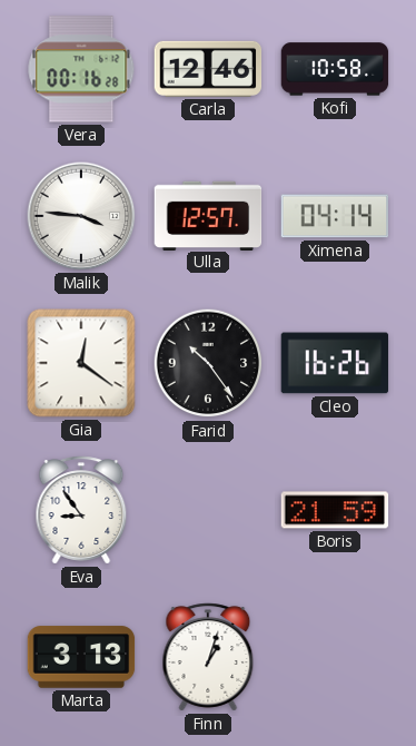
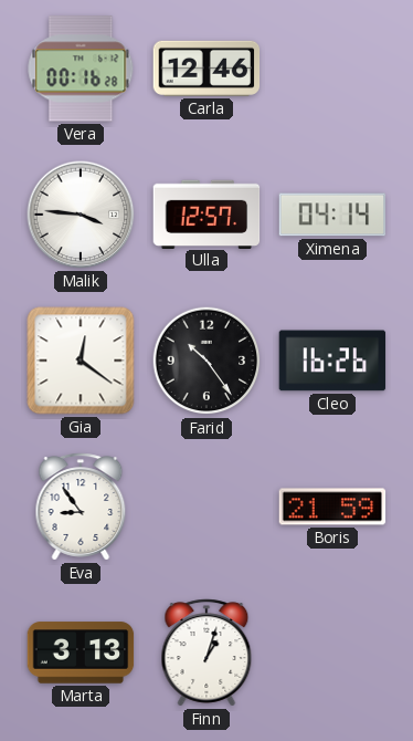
Kofi: 10:58 -> none
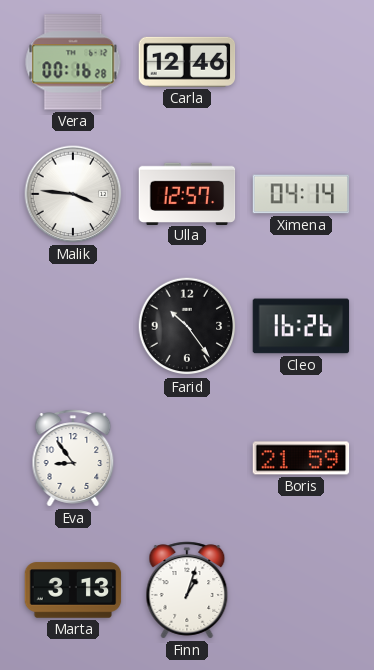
Gia: 12:21 -> none
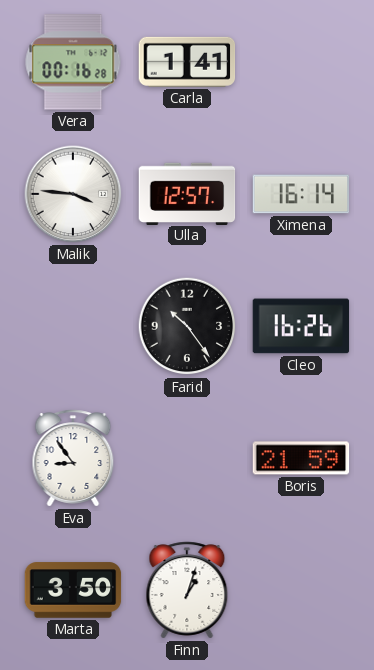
Carla: 12:46 -> 1:41
Ximena: 04:14 -> 16:14
Marta: 3:13 -> 3:50
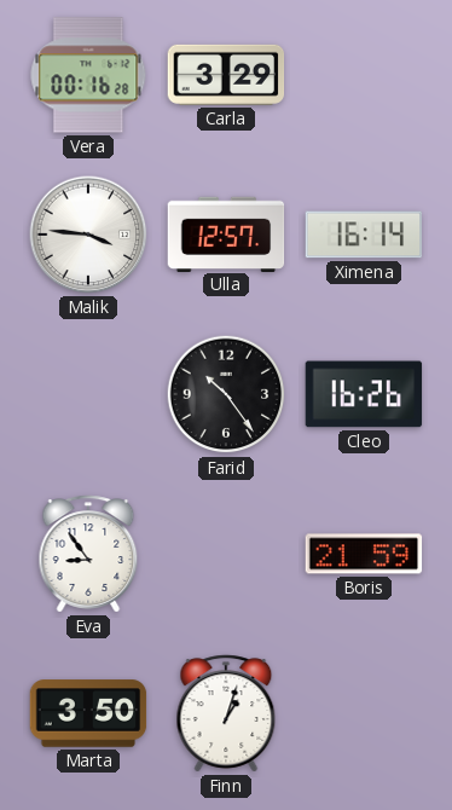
Carla: 1:41 -> 3:29
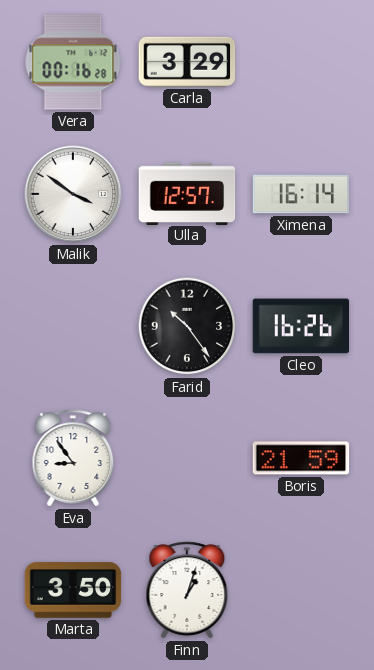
Malik: 3:46 -> 3:51
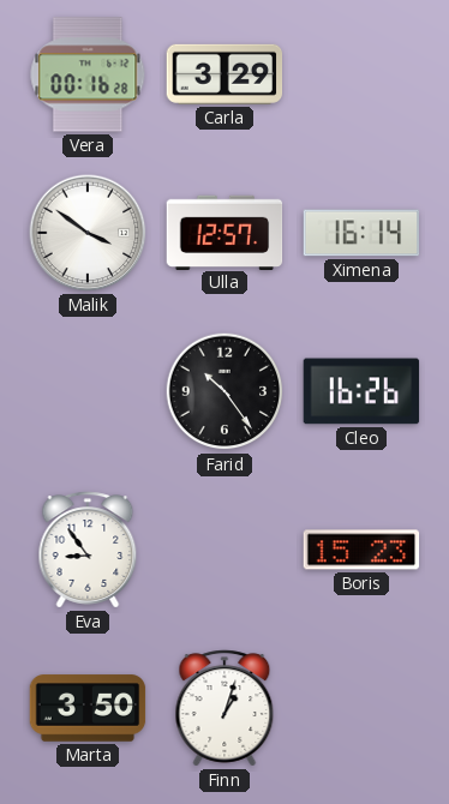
Boris: 21:59 -> 15:23
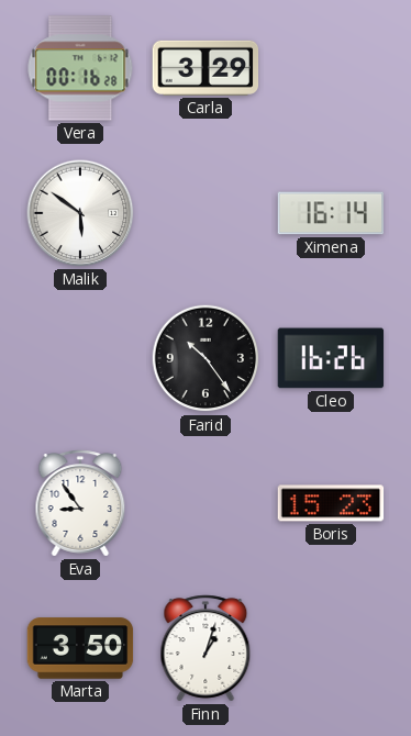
Malik: 3:51 -> 5:51
Ulla: 12:57 -> none
